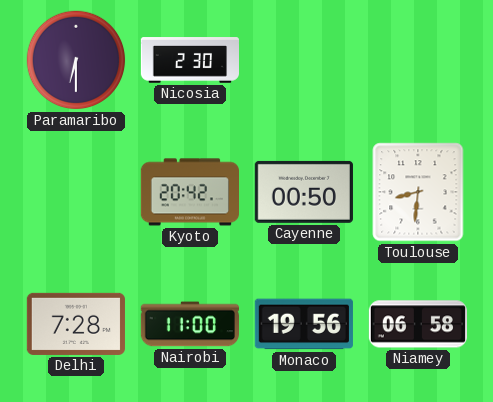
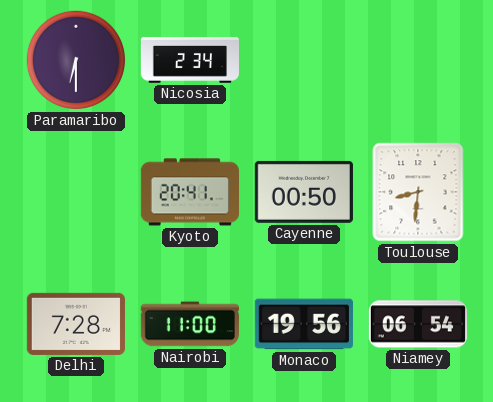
Nicosia: 2:30 -> 2:34
Kyoto: 20:42 -> 20:41
Niamey: 06:58 -> 06:54
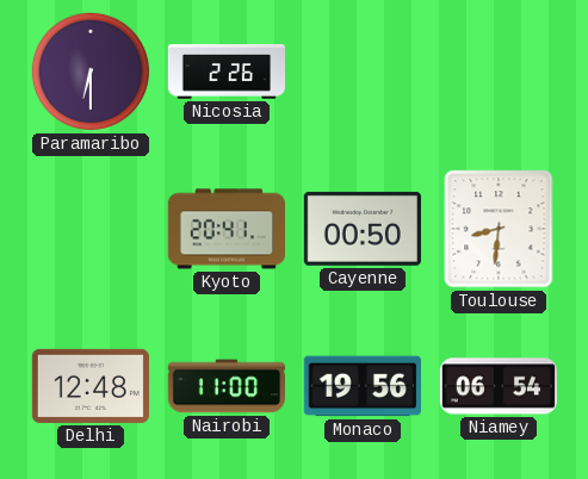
Nicosia: 2:34 -> 2:26
Delhi: 7:28 -> 12:48
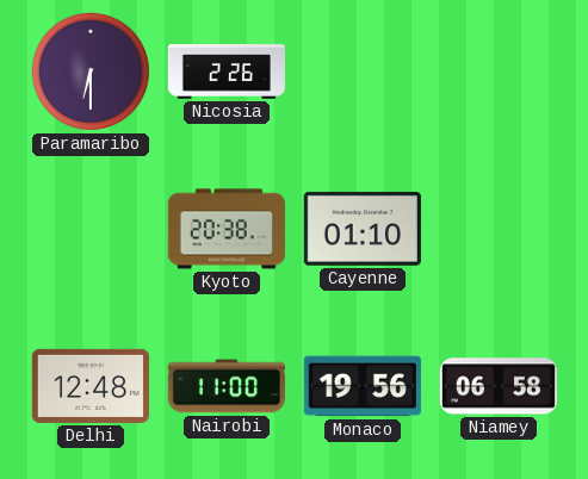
Kyoto: 20:41 -> 20:38
Cayenne: 00:50 -> 01:10
Toulouse: 8:31 -> none
Niamey: 06:54 -> 06:58
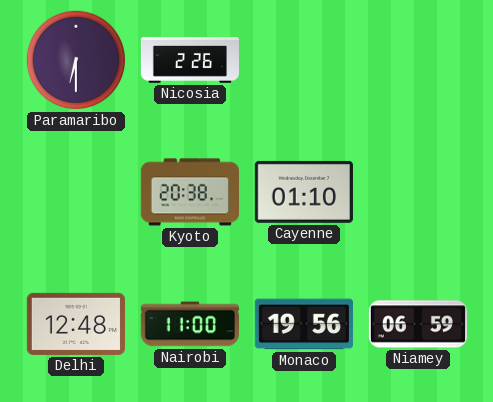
Niamey: 06:58 -> 06:59
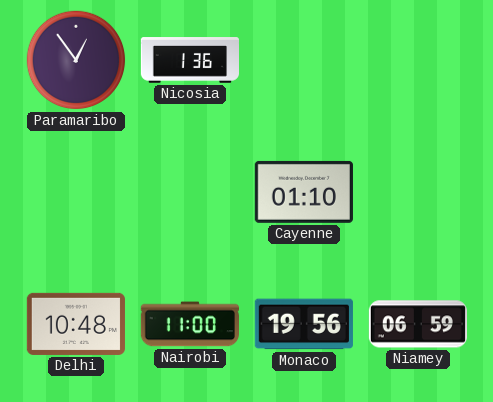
Paramaribo: 6:30 -> 12:54
Nicosia: 2:26 -> 1:36
Kyoto: 20:38 -> none
Delhi: 12:48 -> 10:48
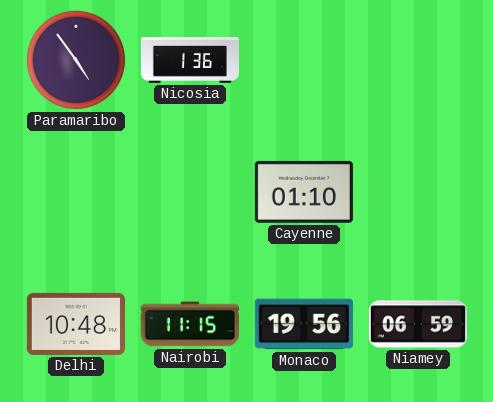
Paramaribo: 12:54 -> 4:54
Nairobi: 11:00 -> 11:15
